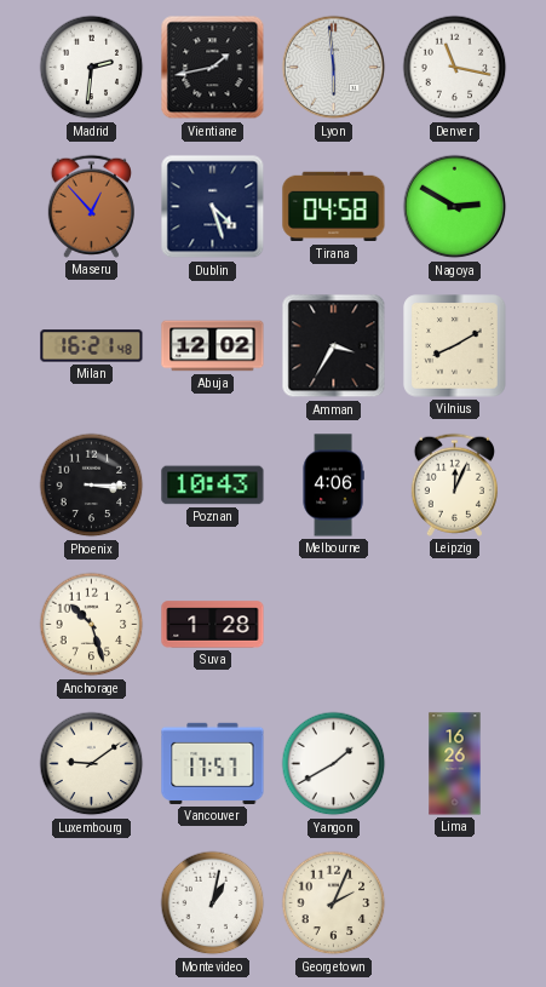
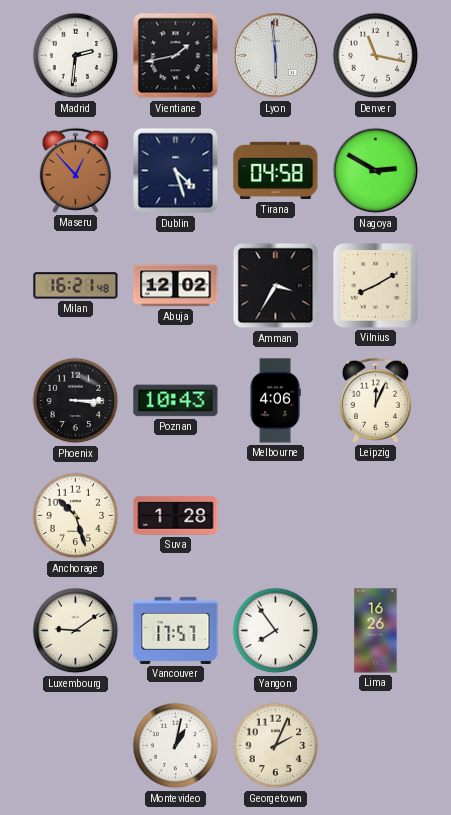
Yangon: 1:40 -> 7:54
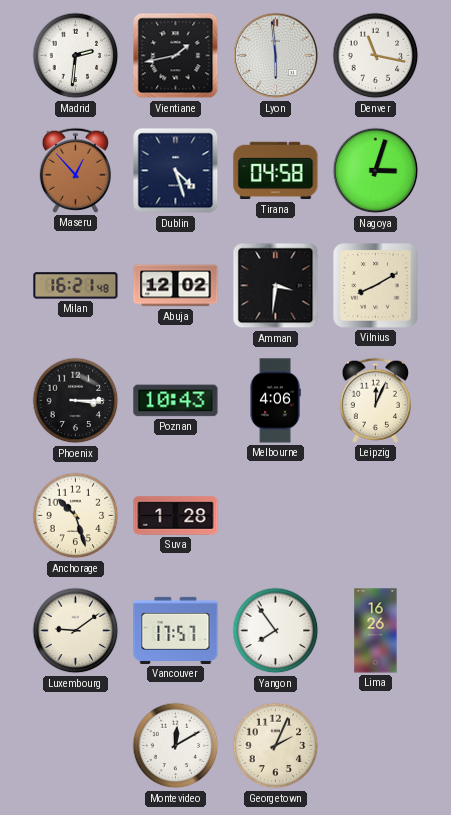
Nagoya: 2:50 -> 3:03
Amman: 3:35 -> 3:31
Montevideo: 1:02 -> 12:10
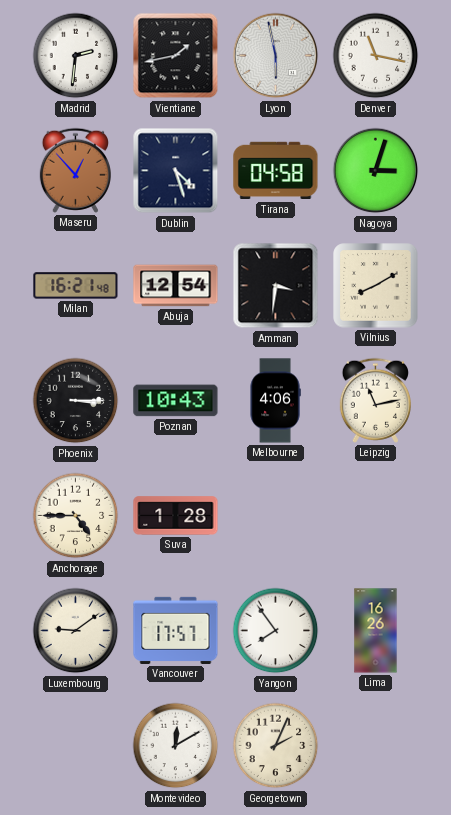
Lyon: 5:59 -> 5:58
Abuja: 12:02 -> 12:54
Leipzig: 12:04 -> 11:13
Anchorage: 10:27 -> 4:45
